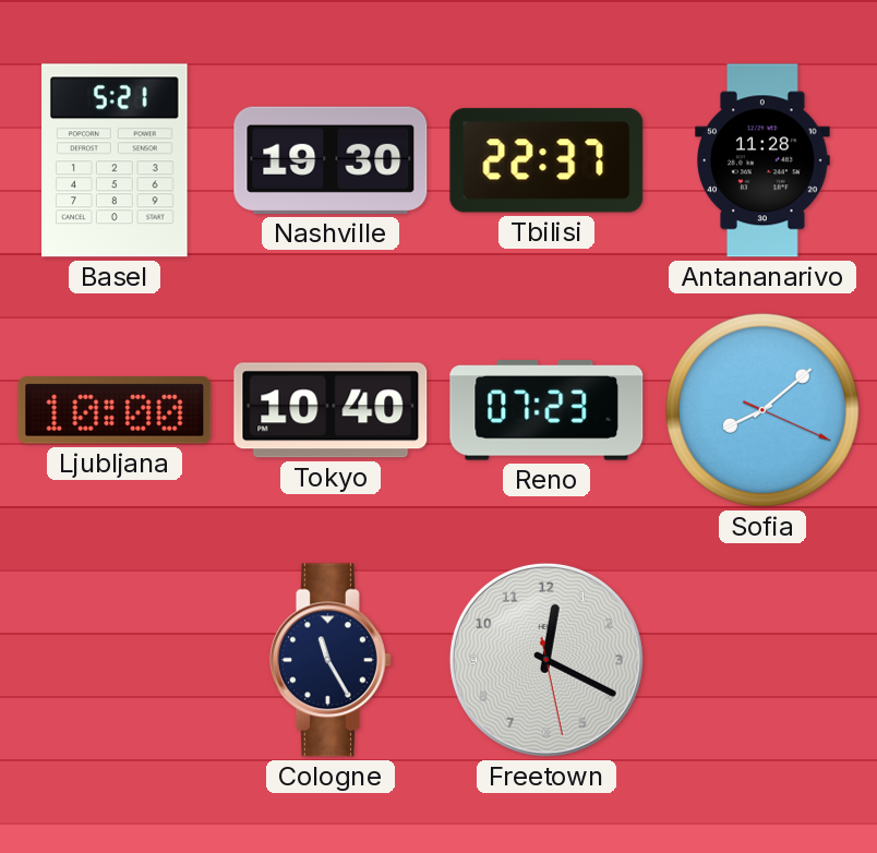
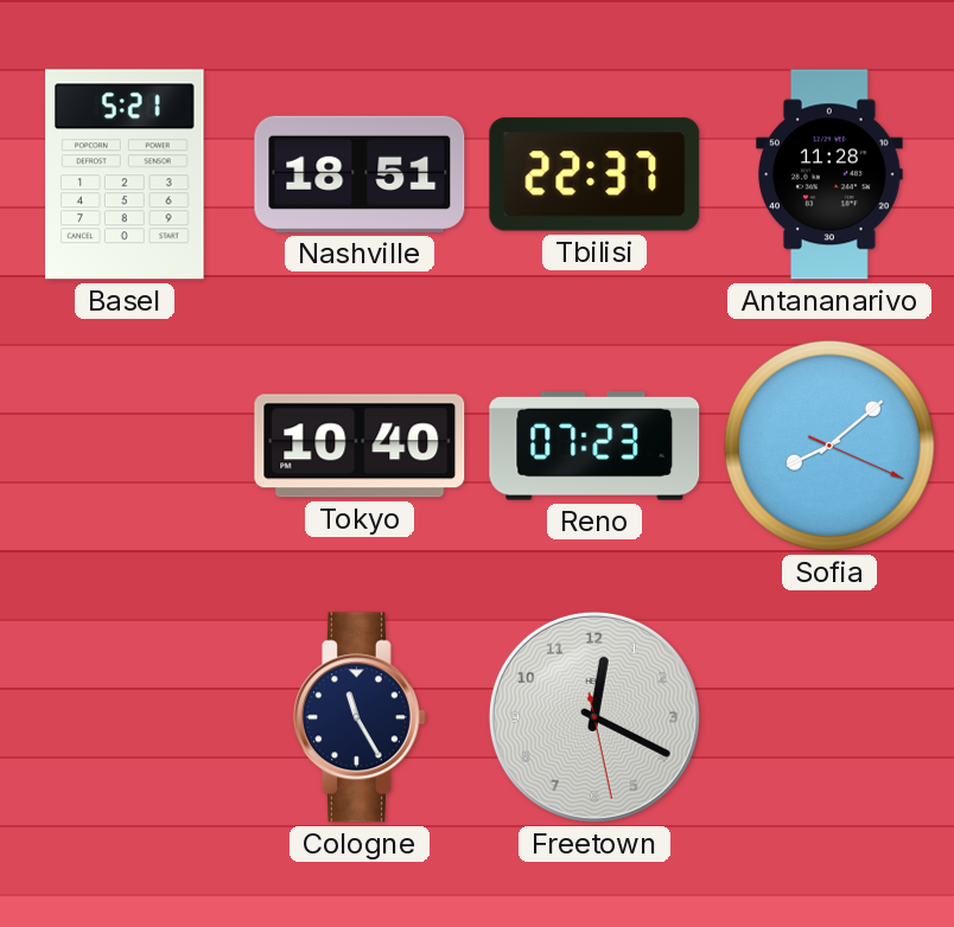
Nashville: 19:30 -> 18:51
Ljubljana: 10:00 -> none
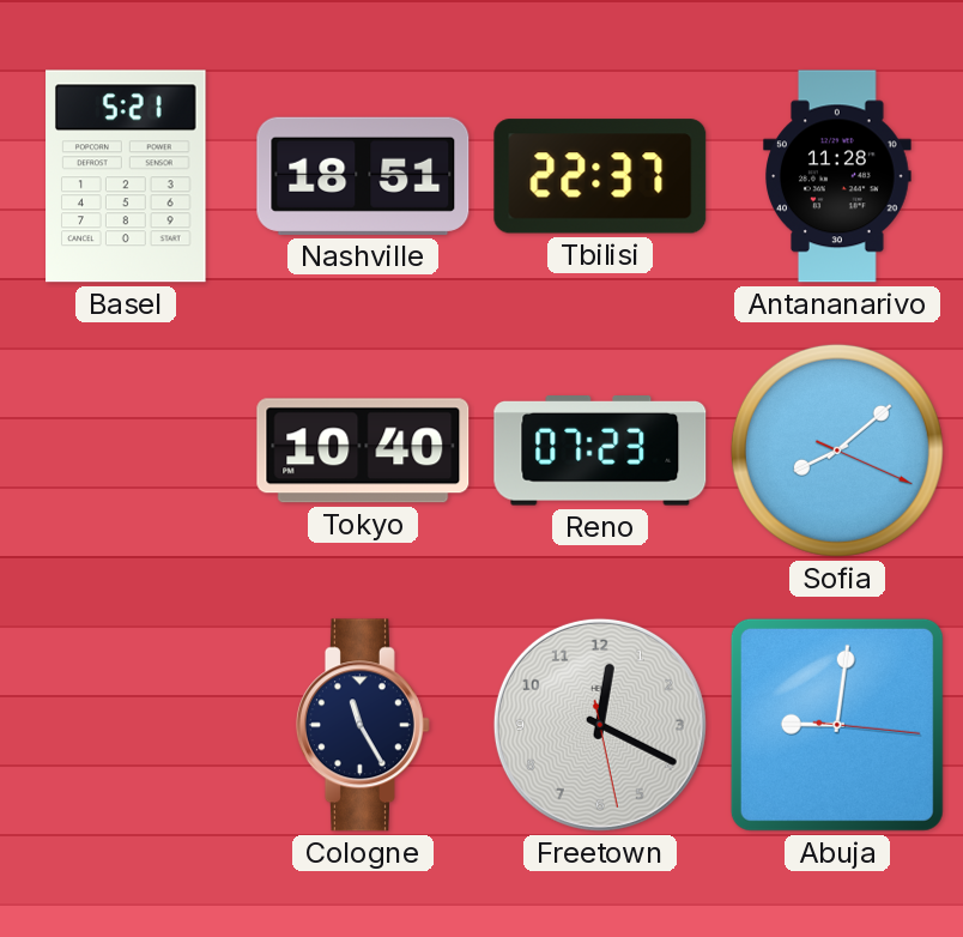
Abuja: none -> 9:01
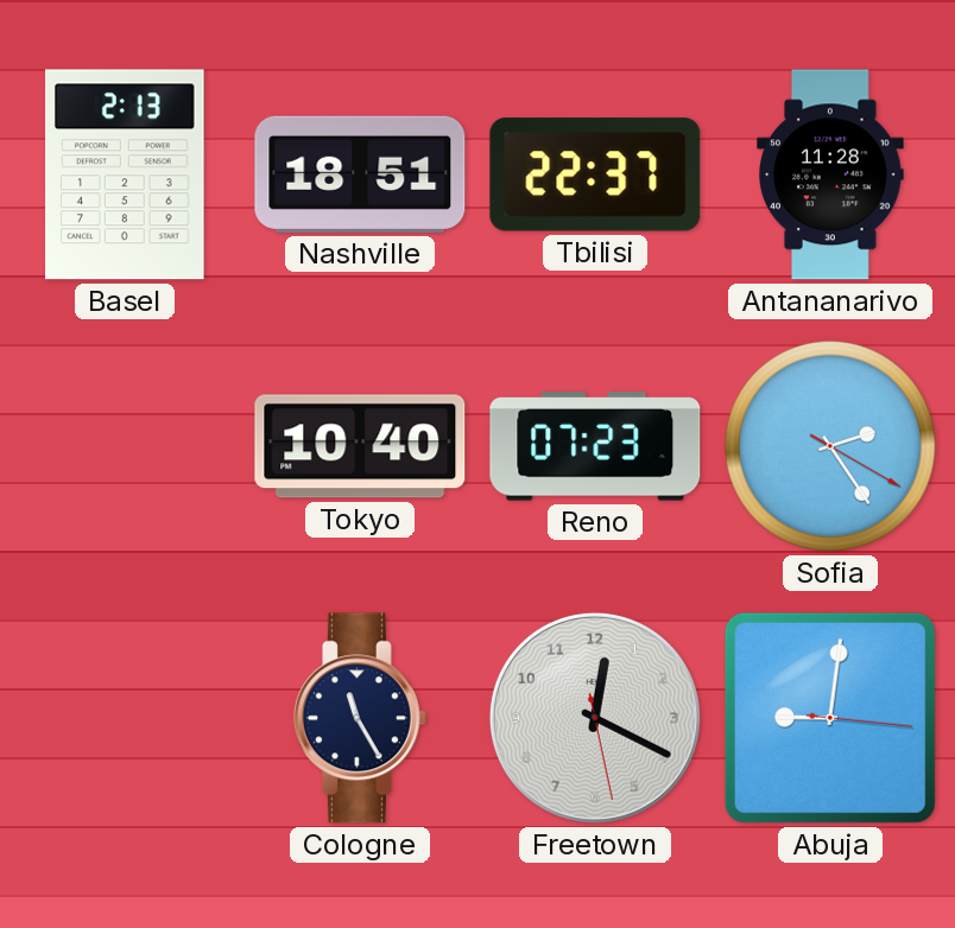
Basel: 5:21 -> 2:13
Sofia: 8:08 -> 2:24
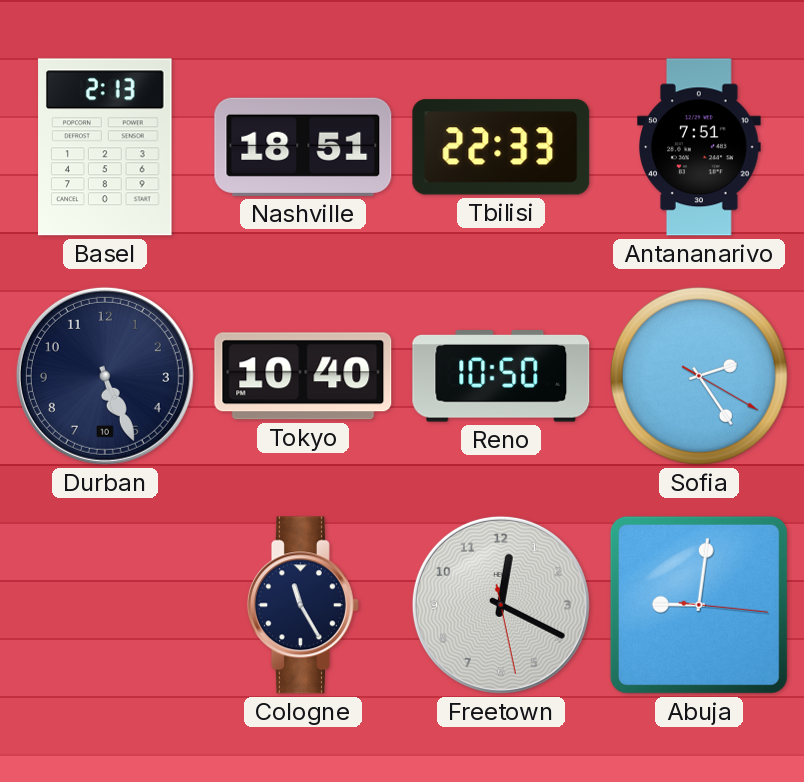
Tbilisi: 22:37 -> 22:33
Antananarivo: 11:28 -> 7:51
Durban: none -> 5:26
Reno: 07:23 -> 10:50
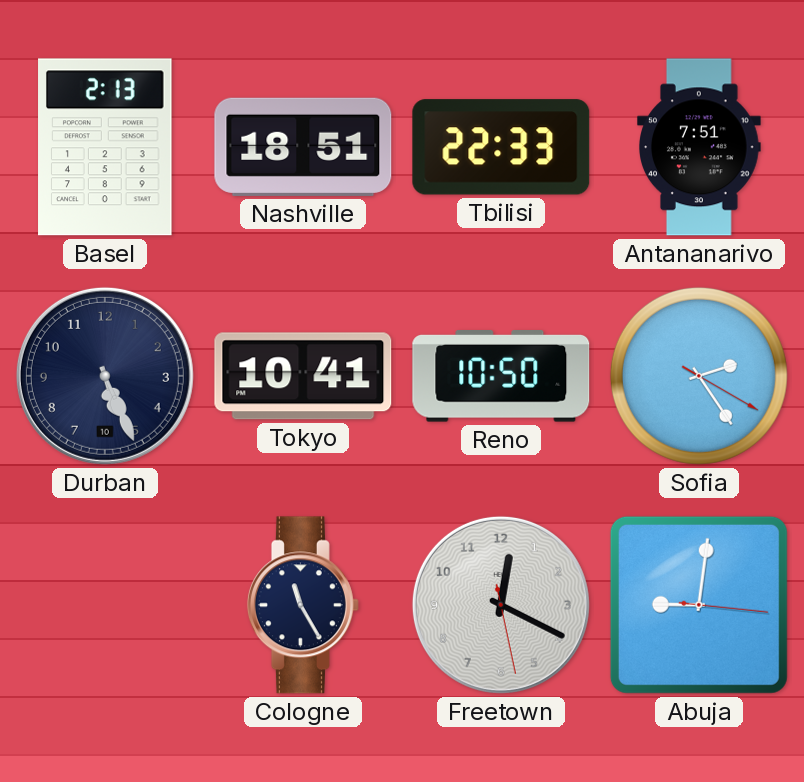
Tokyo: 10:40 -> 10:41
